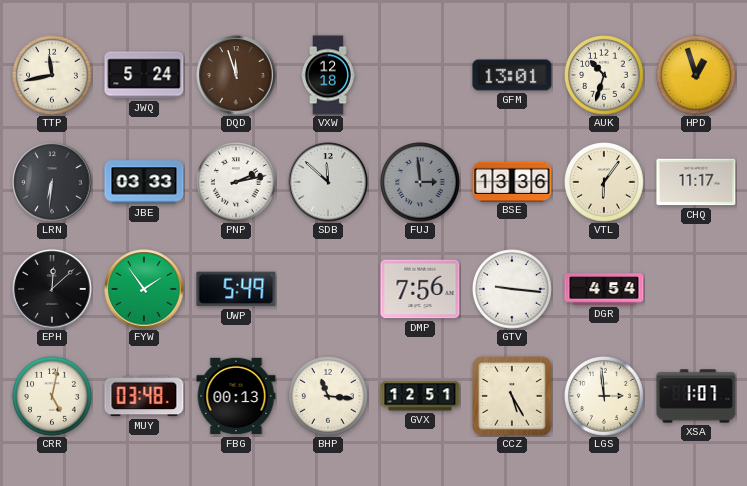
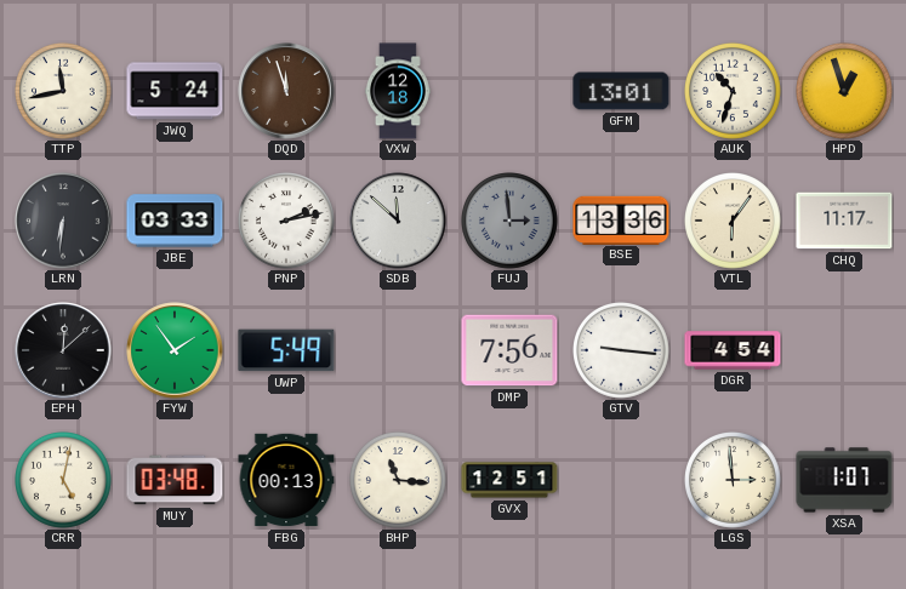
CCZ: 5:25 -> none
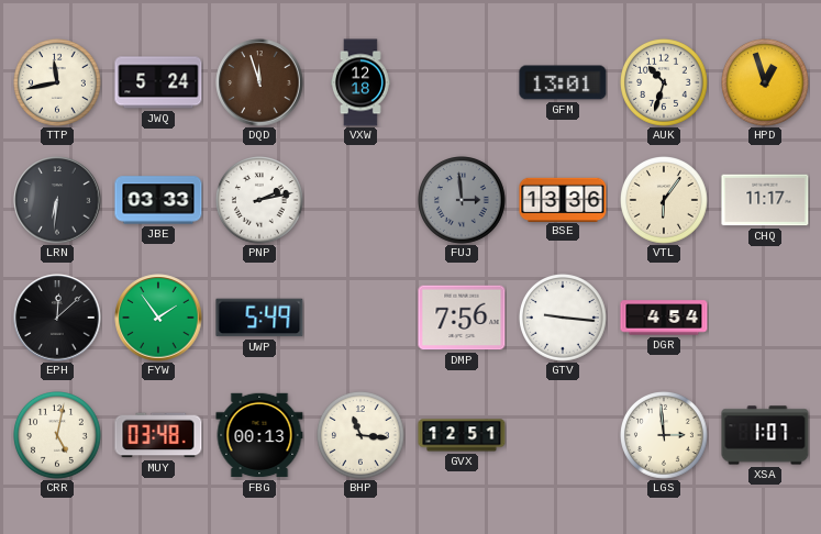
SDB: 11:52 -> none
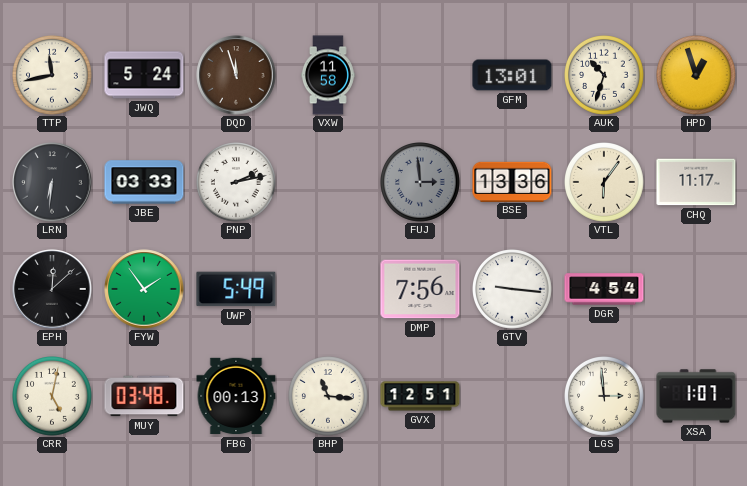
VXW: 12:18 -> 11:58
